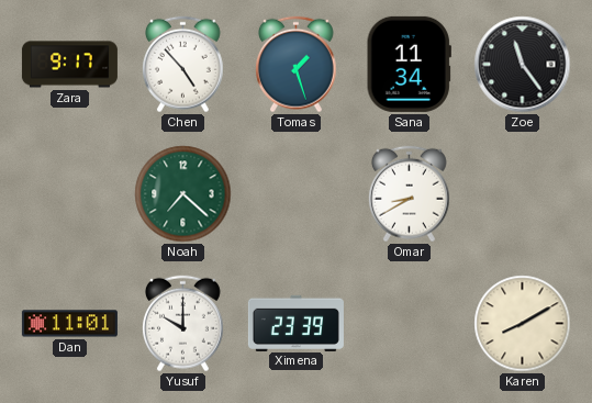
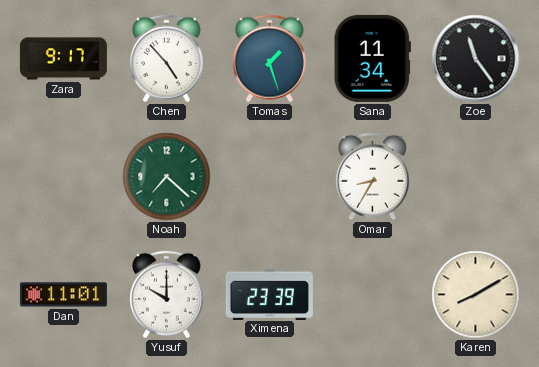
Omar: 8:40 -> 8:35
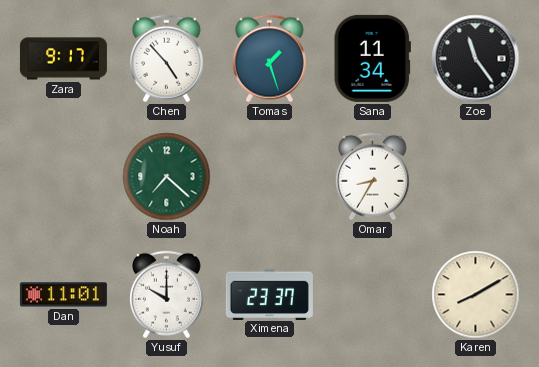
Ximena: 23:39 -> 23:37
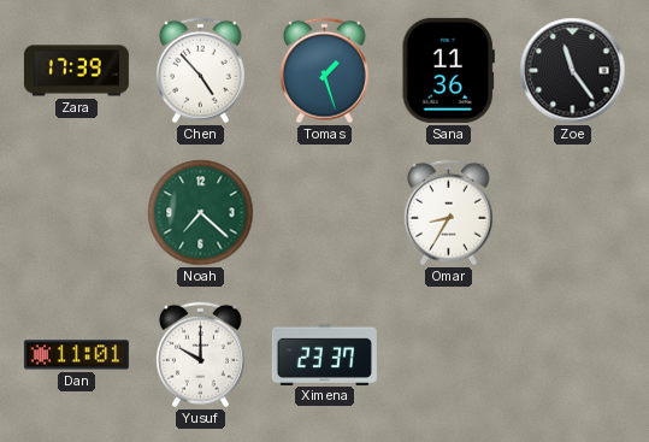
Zara: 9:17 -> 17:39
Sana: 11:34 -> 11:36
Karen: 8:10 -> none
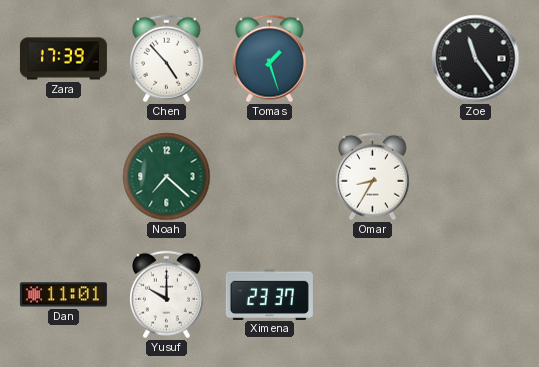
Sana: 11:36 -> none
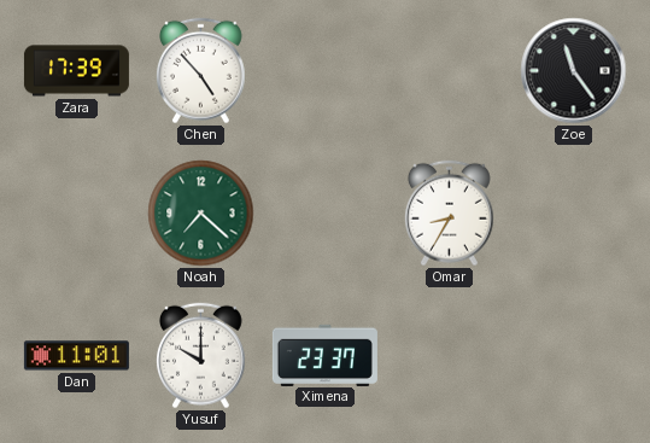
Tomas: 1:27 -> none
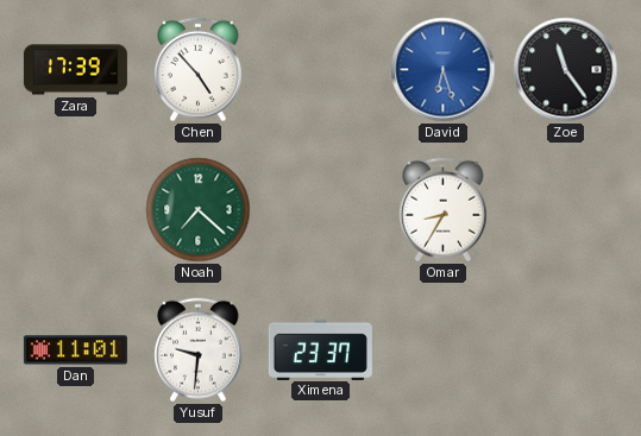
David: none -> 6:27
Yusuf: 10:00 -> 9:31
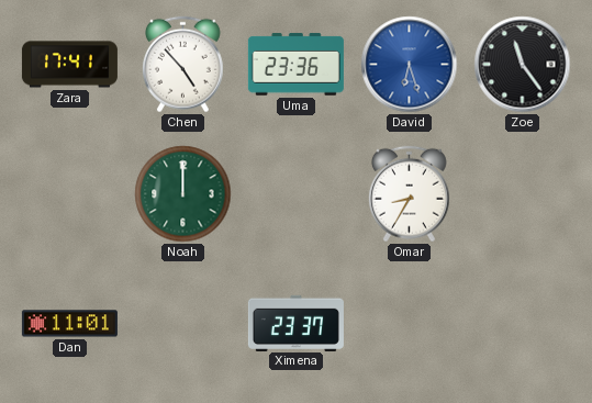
Zara: 17:39 -> 17:41
Uma: none -> 23:36
Noah: 7:22 -> 12:00
Yusuf: 9:31 -> none
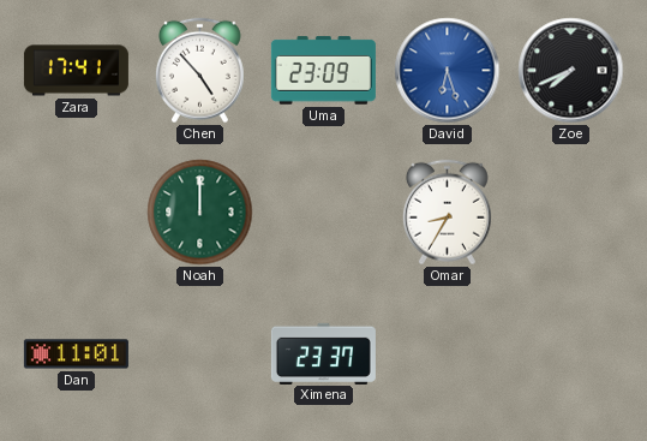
Uma: 23:36 -> 23:09
Zoe: 11:24 -> 7:41
